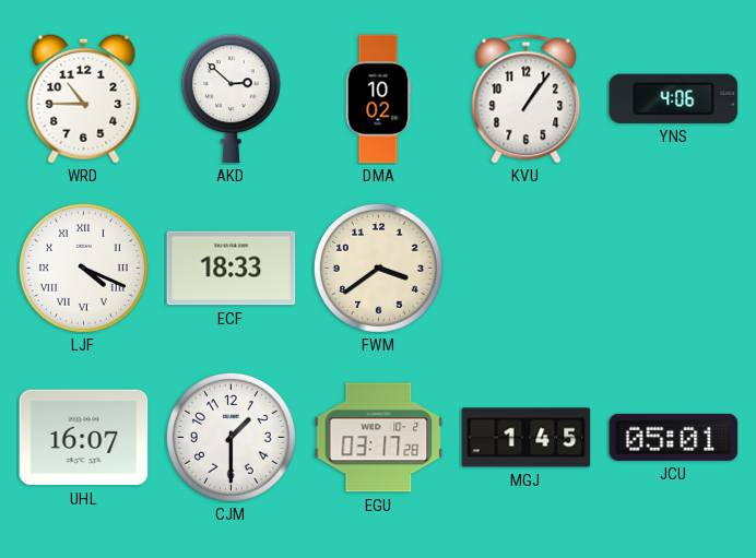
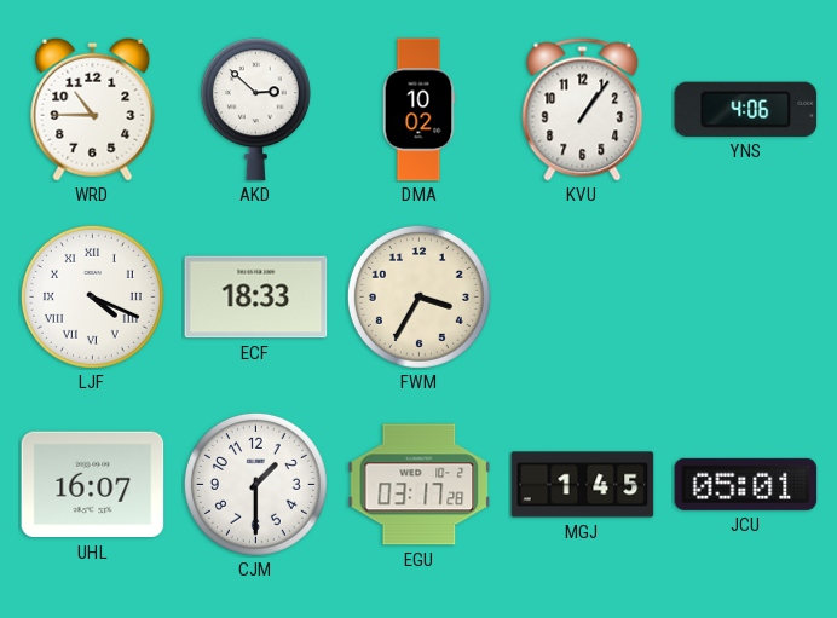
FWM: 3:39 -> 3:35
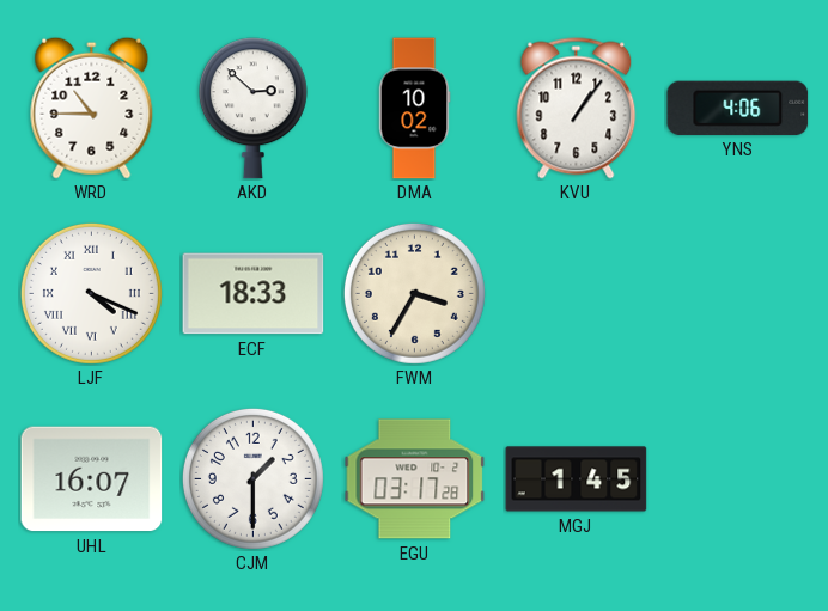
JCU: 05:01 -> none
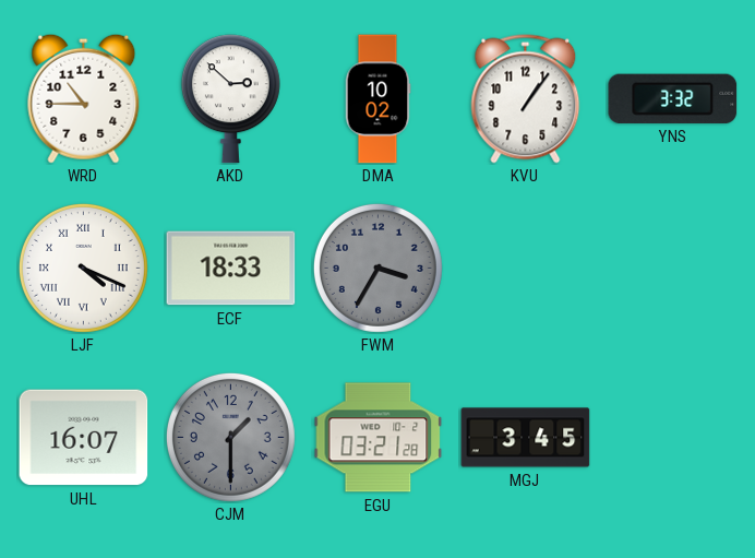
YNS: 4:06 -> 3:32
FWM dial: cream -> grey
CJM dial: white -> grey
EGU: 03:17 -> 03:21
MGJ: 1:45 -> 3:45
